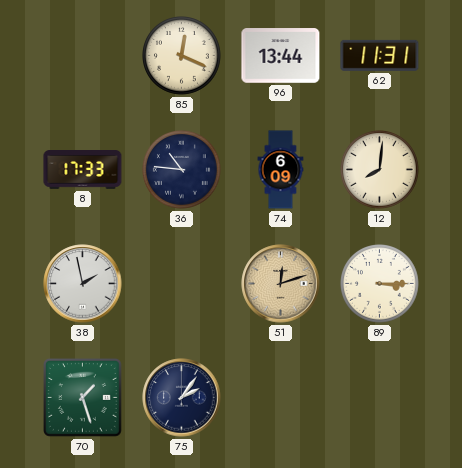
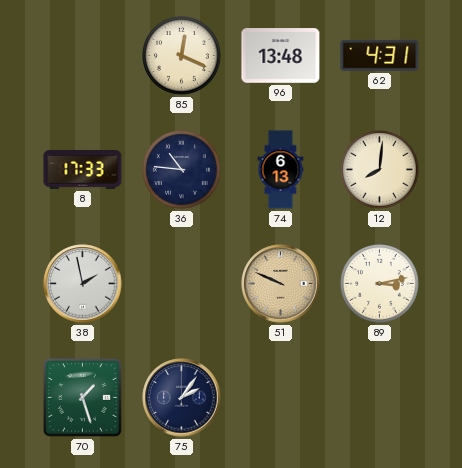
96: 13:44 -> 13:48
62: 11:31 -> 4:31
74: 6:09 -> 6:13
51: 12:12 -> 9:49
89: 3:15 -> 3:13
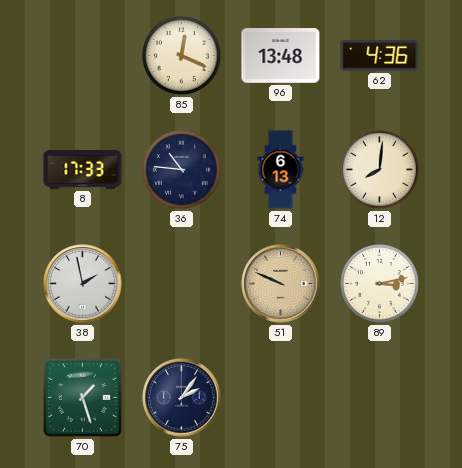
62: 4:31 -> 4:36
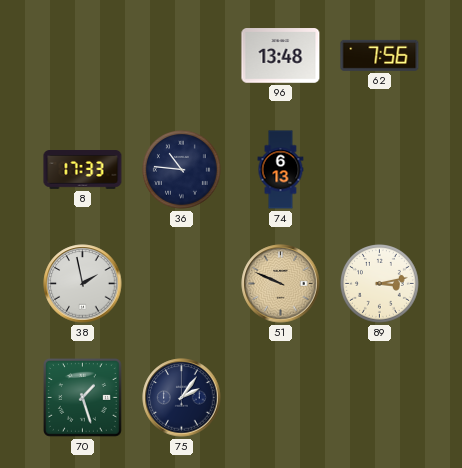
85: 12:19 -> none
62: 4:36 -> 7:56
12: 8:01 -> none
